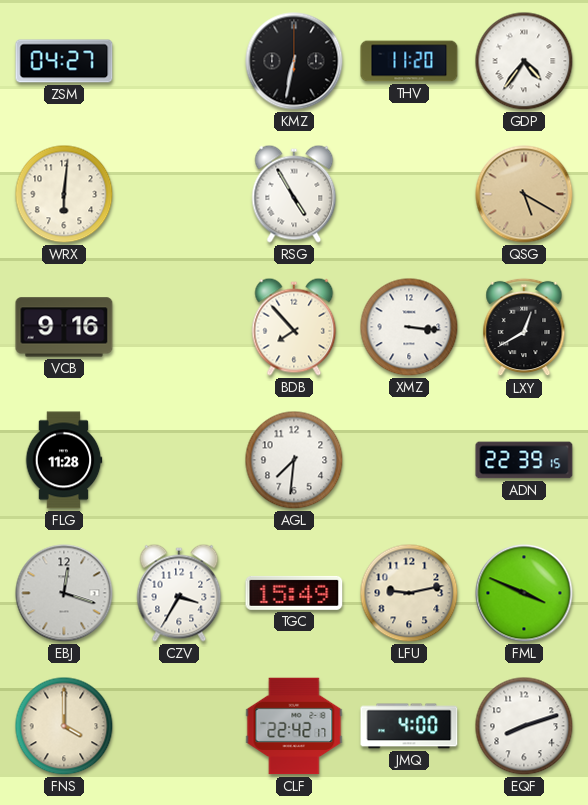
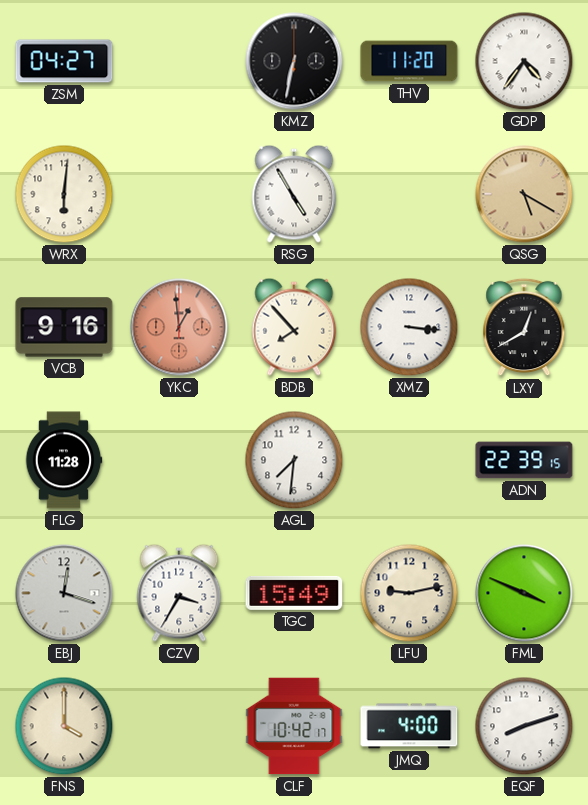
YKC: none -> 12:59
CLF: 22:42 -> 10:42
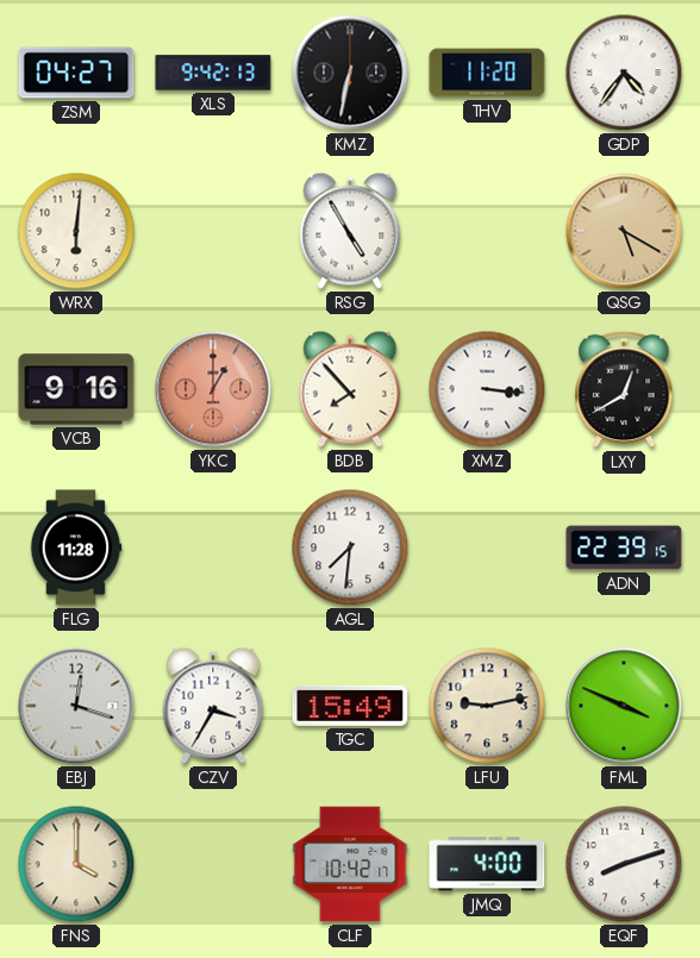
XLS: none -> 9:42
YKC: 12:59 -> 1:00
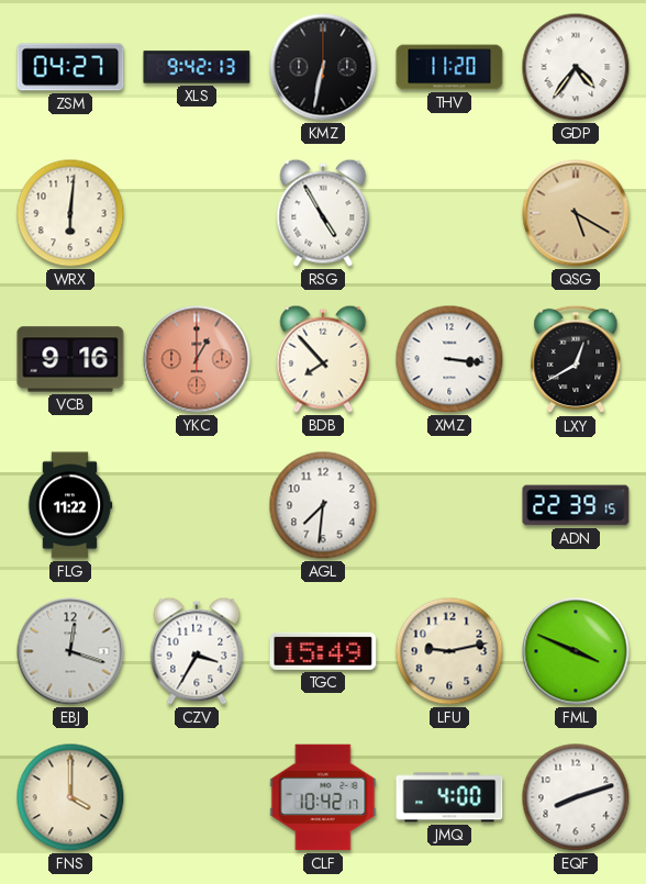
FLG: 11:28 -> 11:22
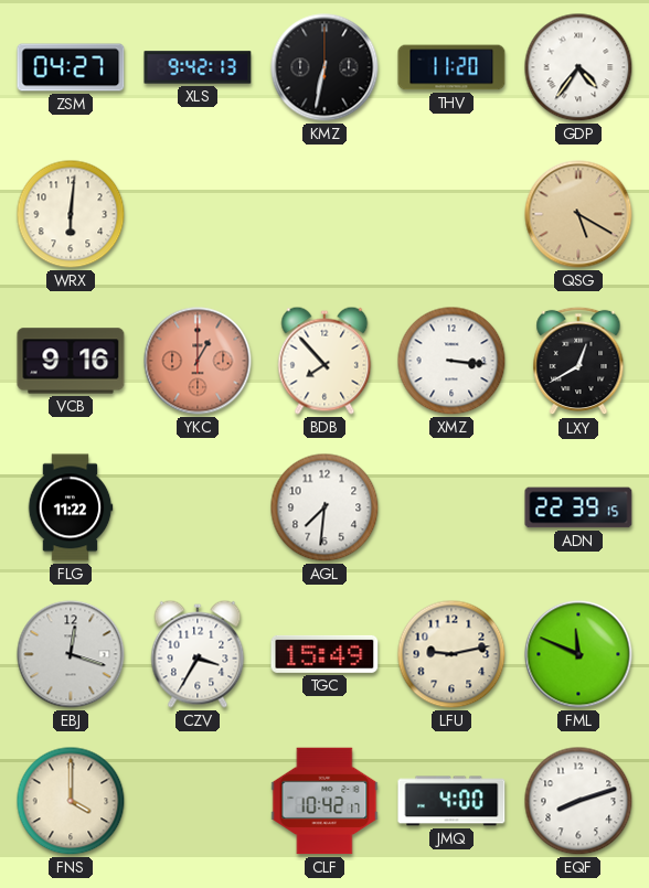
RSG: 4:55 -> none
FML: 3:49 -> 11:49
